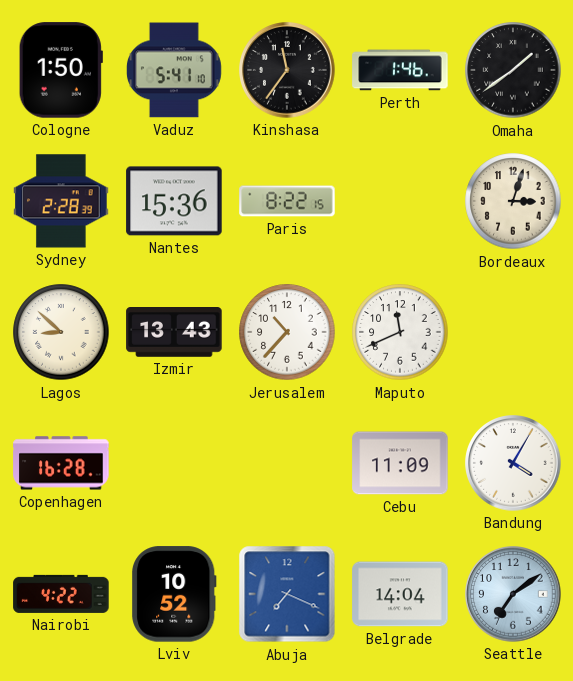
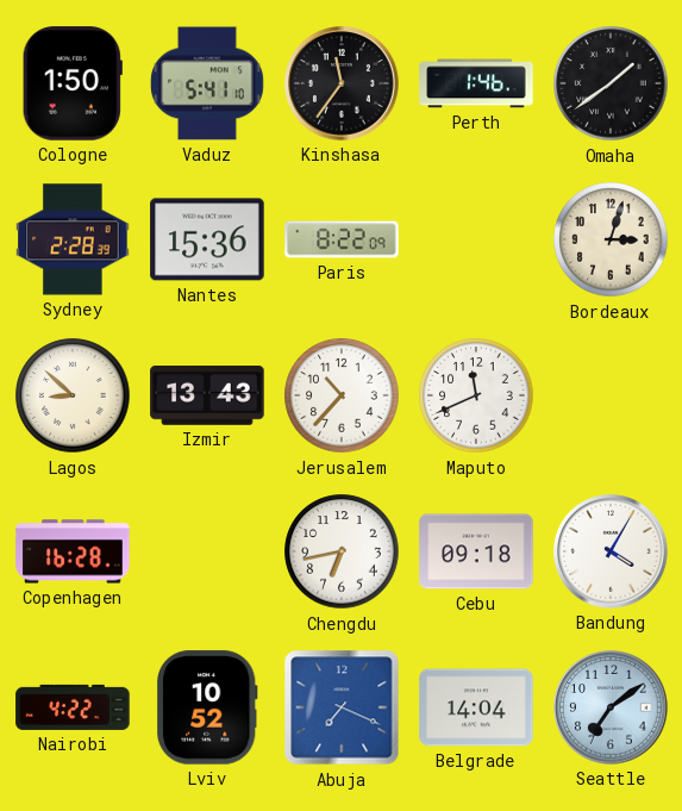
Paris: 8:22:15 -> 8:22:09
Chengdu: none -> 6:43
Cebu: 11:09 -> 09:18
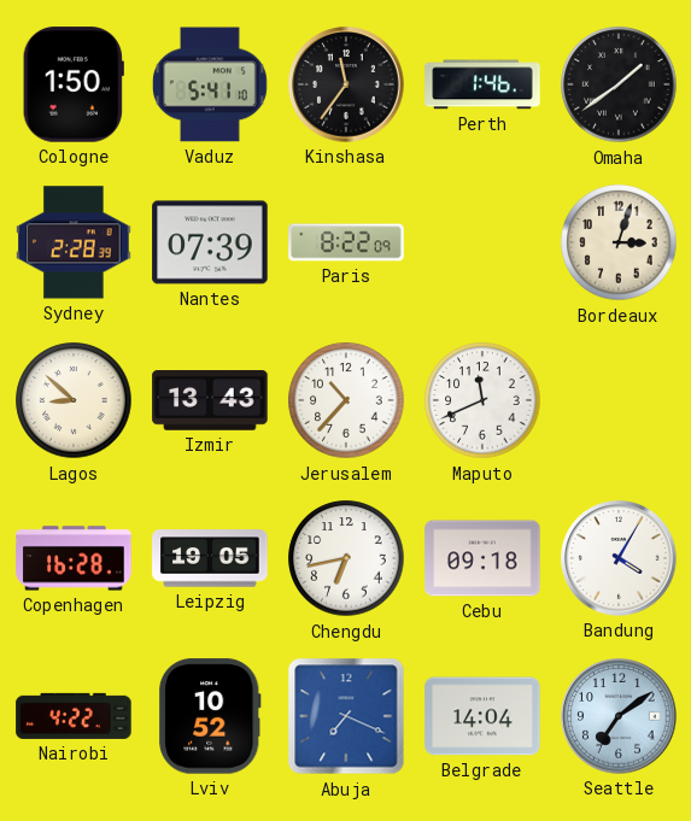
Nantes: 15:36 -> 07:39
Leipzig: none -> 19:05
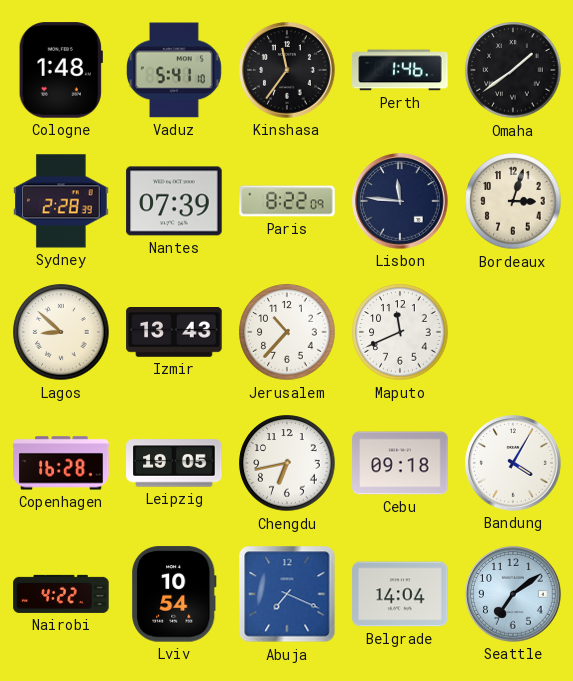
Cologne: 1:50 -> 1:48
Lisbon: none -> 11:46
Lviv: 10:52 -> 10:54
